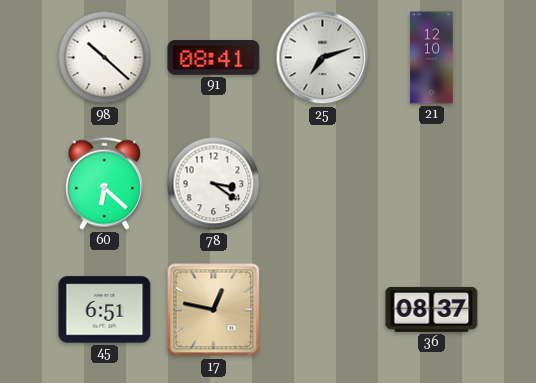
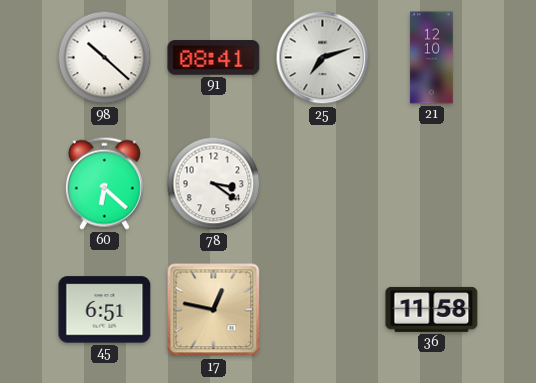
36: 08:37 -> 11:58
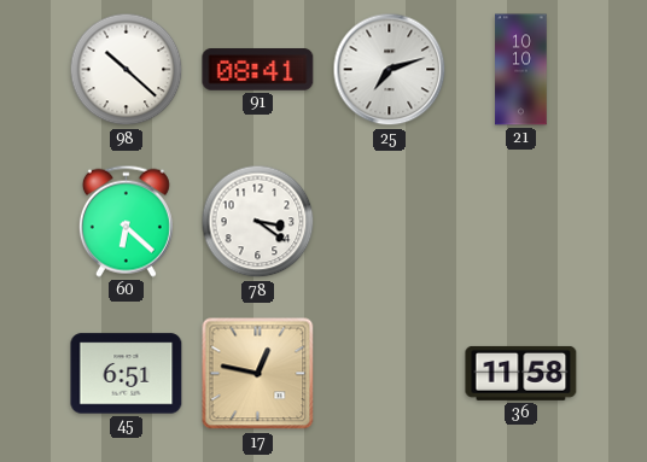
21: 12:10 -> 10:10
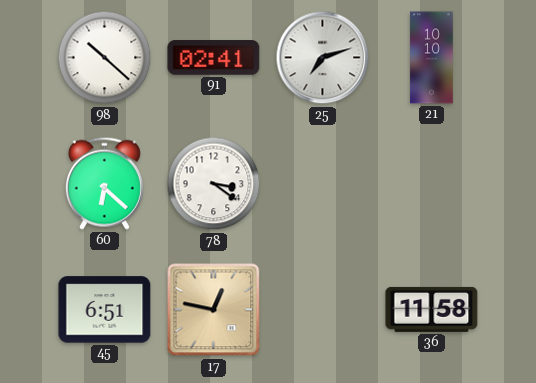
91: 08:41 -> 02:41
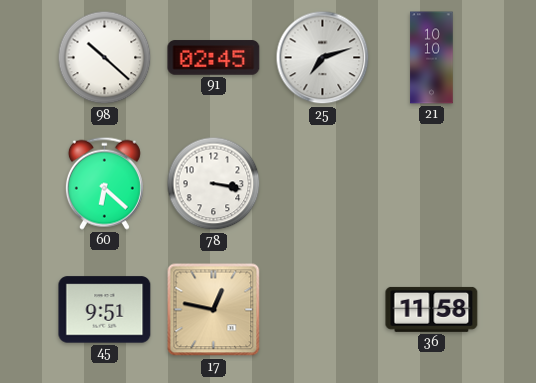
91: 02:41 -> 02:45
78: 3:21 -> 3:17
45: 6:51 -> 9:51
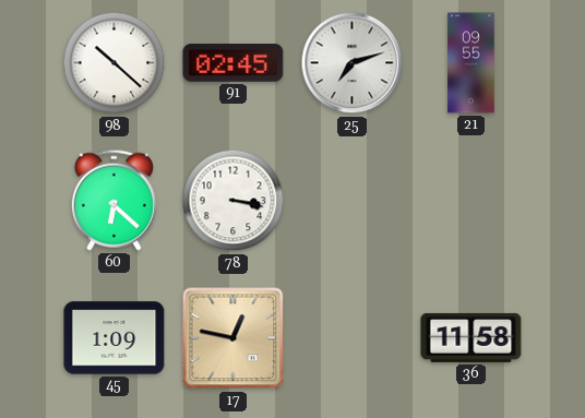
21: 10:10 -> 09:55
45: 9:51 -> 1:09
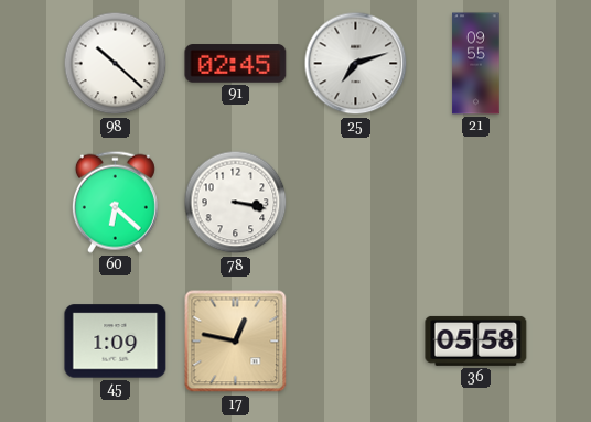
36: 11:58 -> 05:58
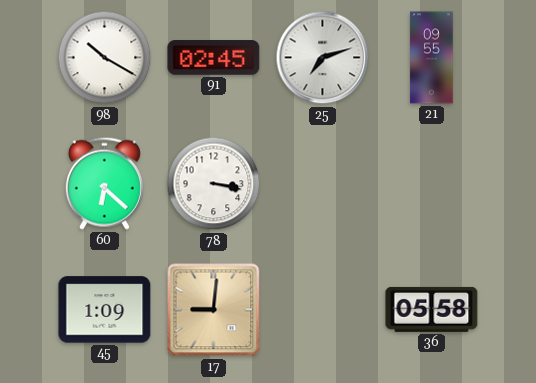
98: 10:22 -> 10:20
17: 12:47 -> 9:01
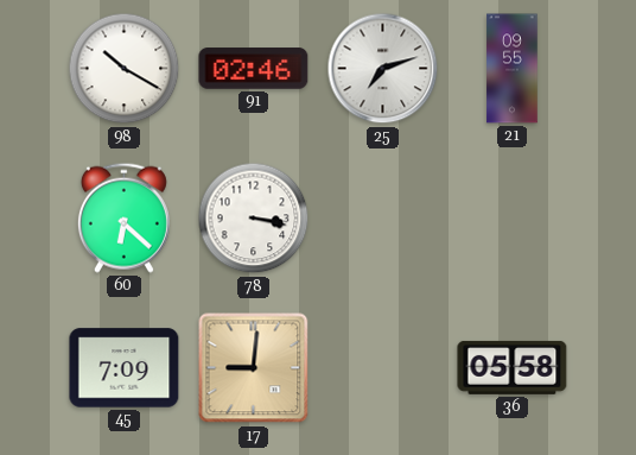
91: 02:45 -> 02:46
45: 1:09 -> 7:09
